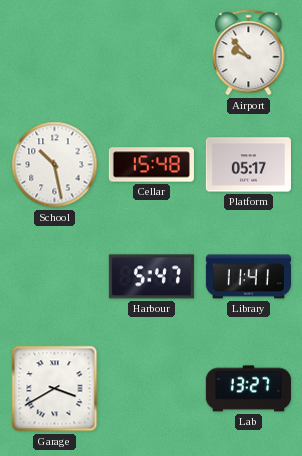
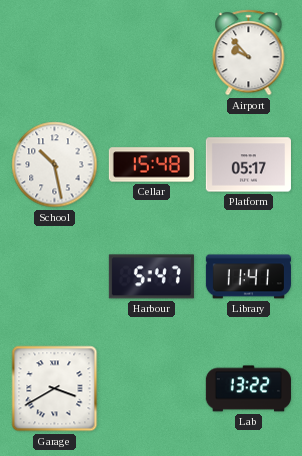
Lab: 13:27 -> 13:22
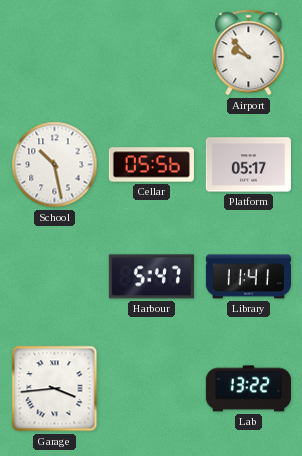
Cellar: 15:48 -> 05:56
Garage: 3:40 -> 3:44
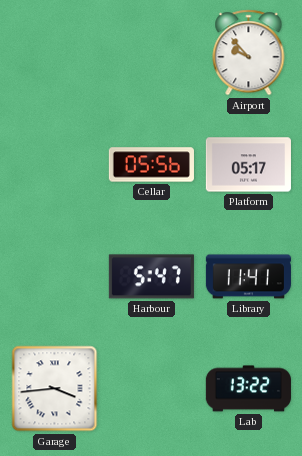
School: 10:28 -> none
